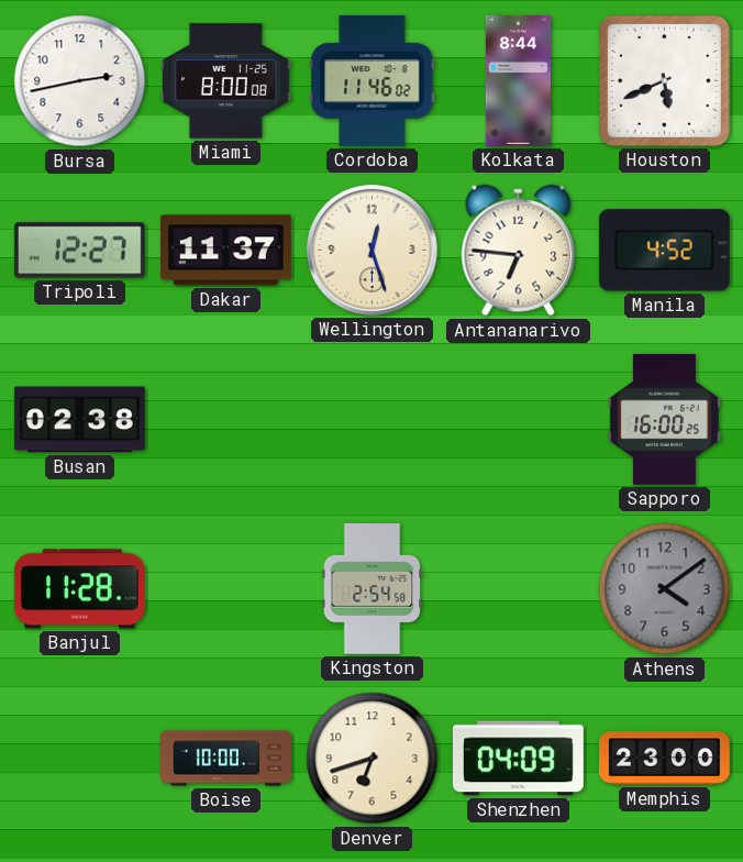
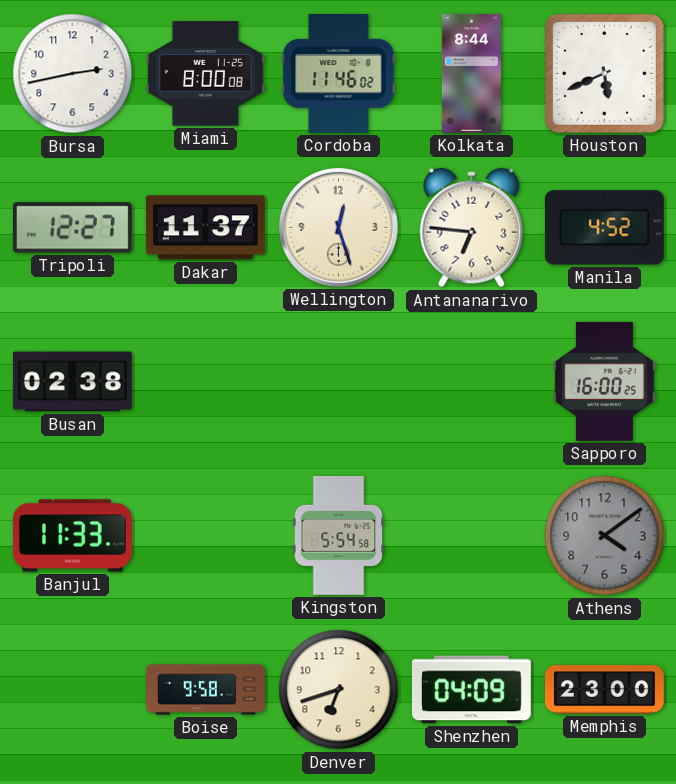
Banjul: 11:28 -> 11:33
Kingston: 2:54 -> 5:54
Boise: 10:00 -> 9:58
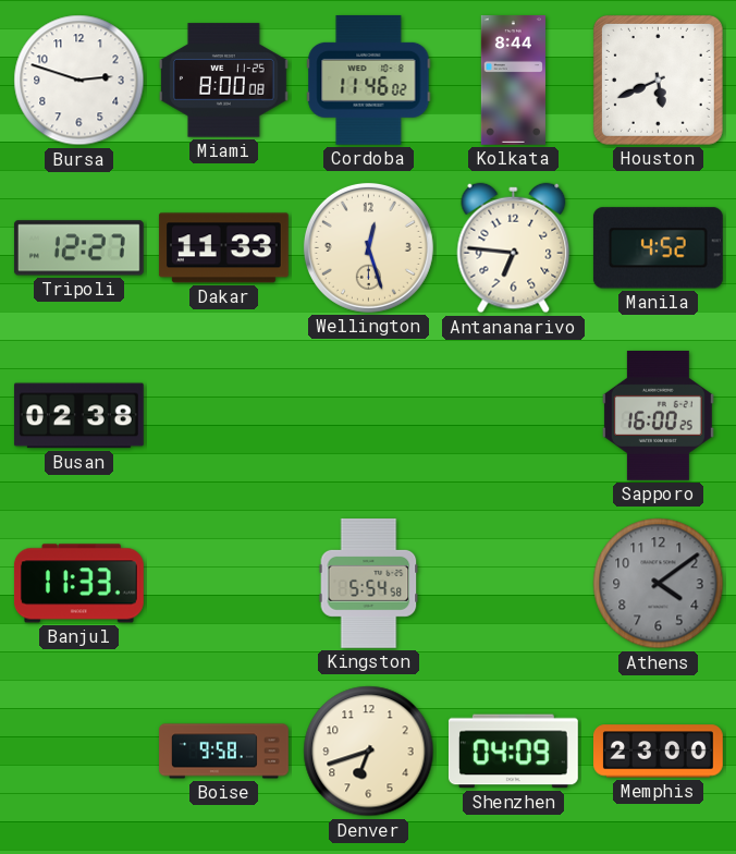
Bursa: 2:43 -> 2:48
Dakar: 11:37 -> 11:33
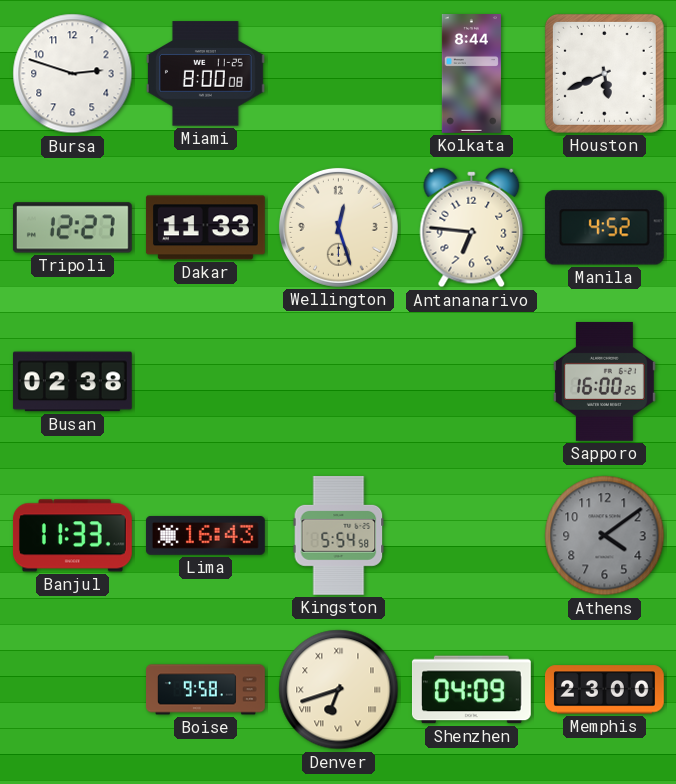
Cordoba: 11:46 -> none
Lima: none -> 16:43
Denver numerals: Arabic -> Roman
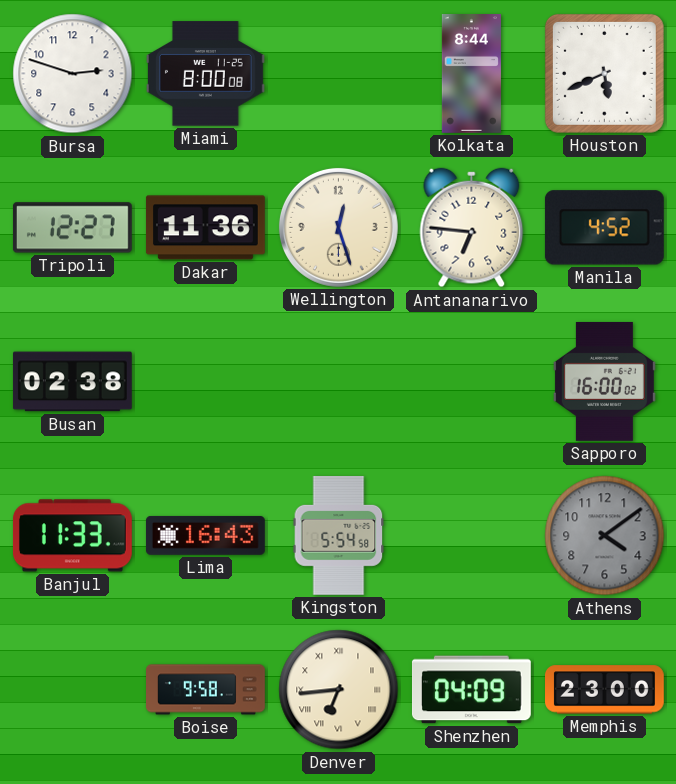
Dakar: 11:33 -> 11:36
Sapporo: 16:00:25 -> 16:00:02
Denver: 6:42 -> 6:44
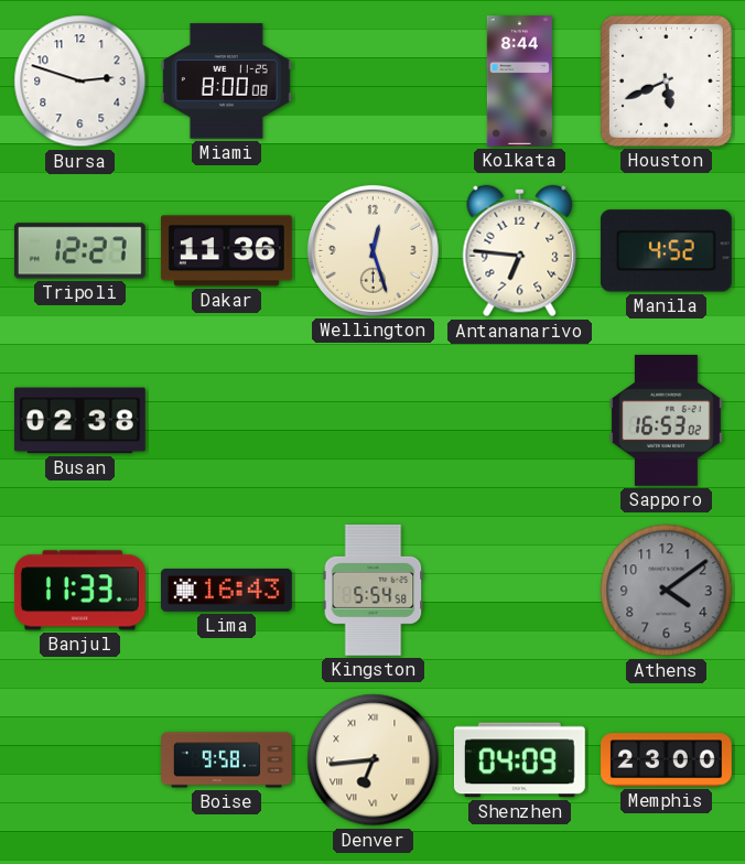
Sapporo: 16:00 -> 16:53
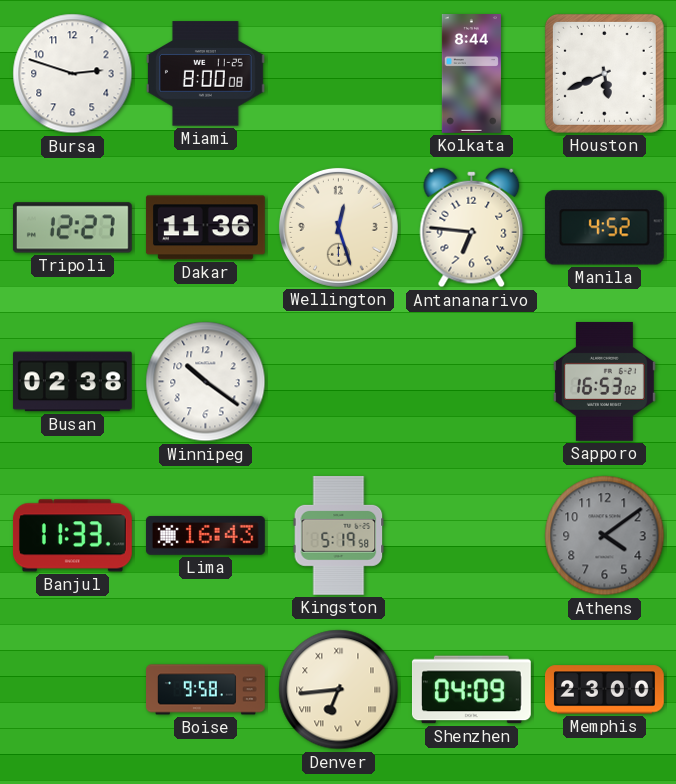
Winnipeg: none -> 10:21
Kingston: 5:54 -> 5:19
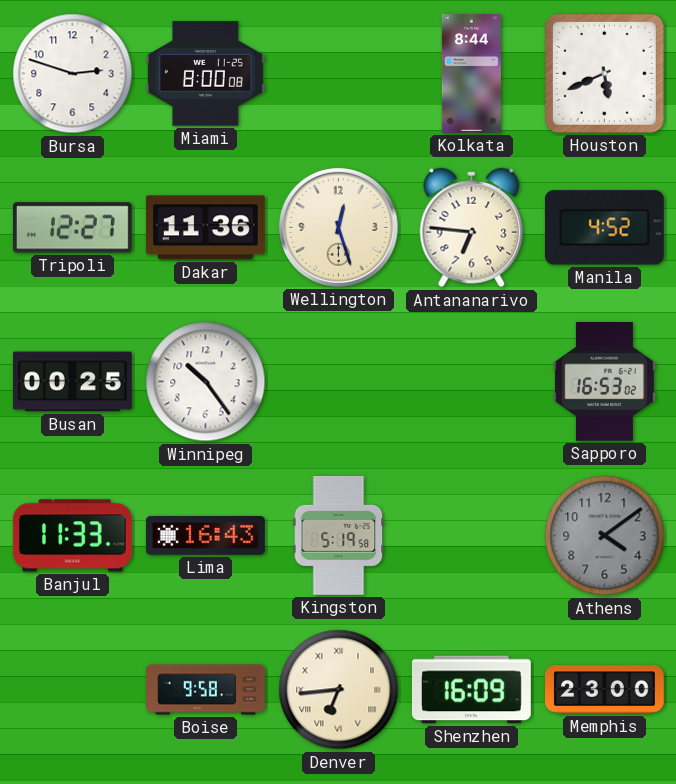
Busan: 02:38 -> 00:25
Winnipeg: 10:21 -> 10:24
Shenzhen: 04:09 -> 16:09
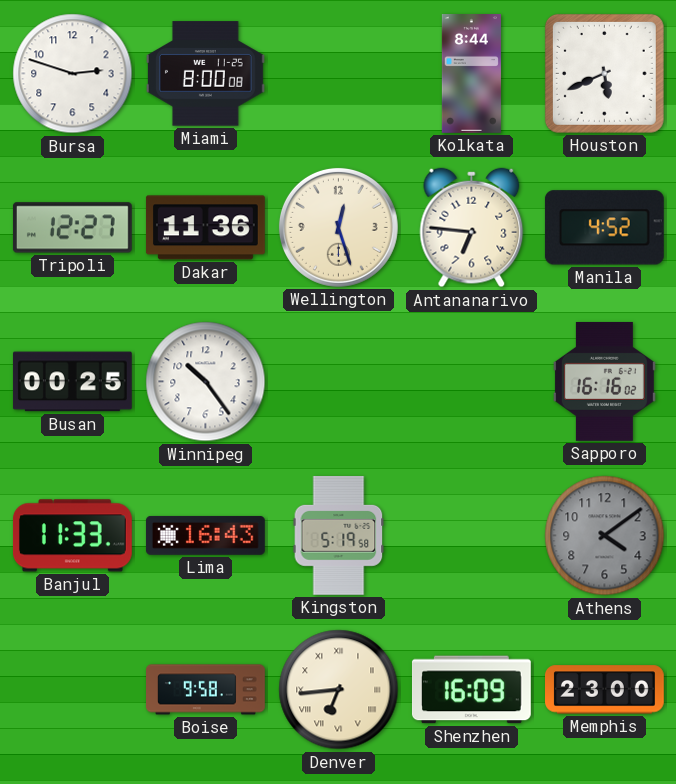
Sapporo: 16:53 -> 16:16
